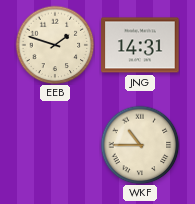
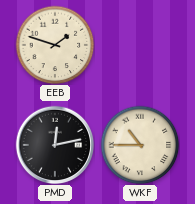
JNG: 14:31 -> none
PMD: none -> 12:13
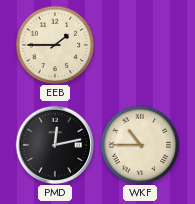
EEB: 1:48 -> 1:45
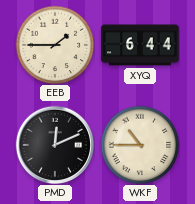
XYQ: none -> 6:44
PMD: 12:13 -> 12:11
